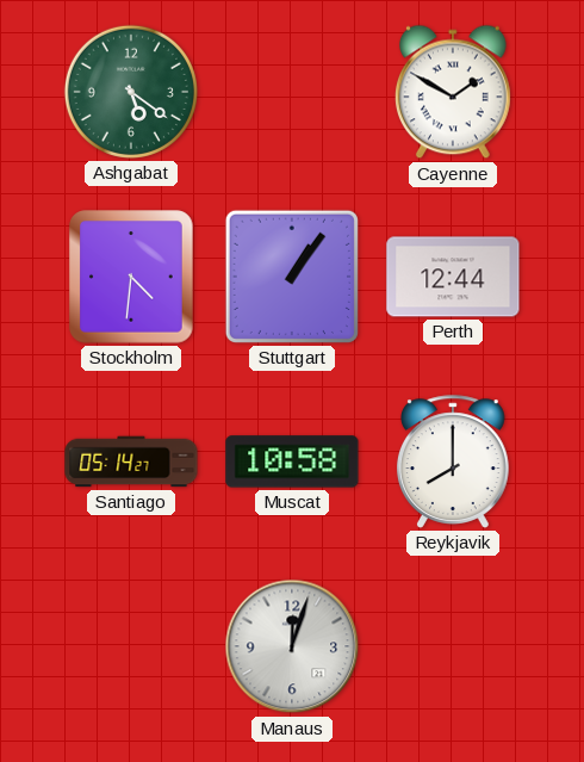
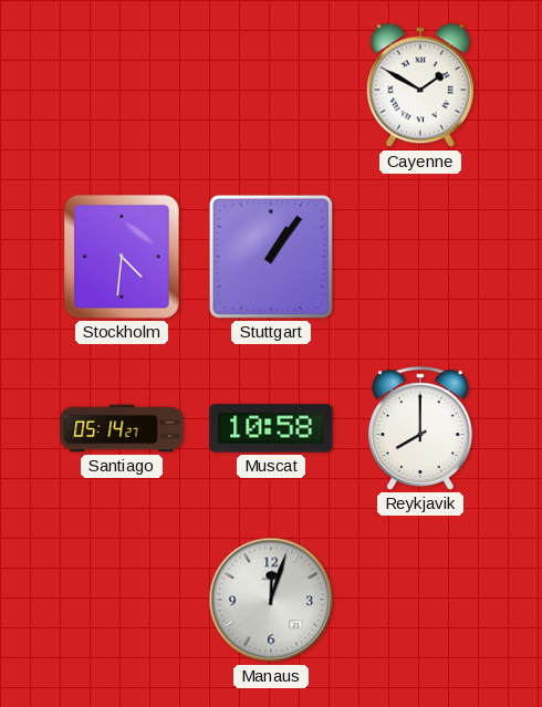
Ashgabat: 5:21 -> none
Perth: 12:44 -> none
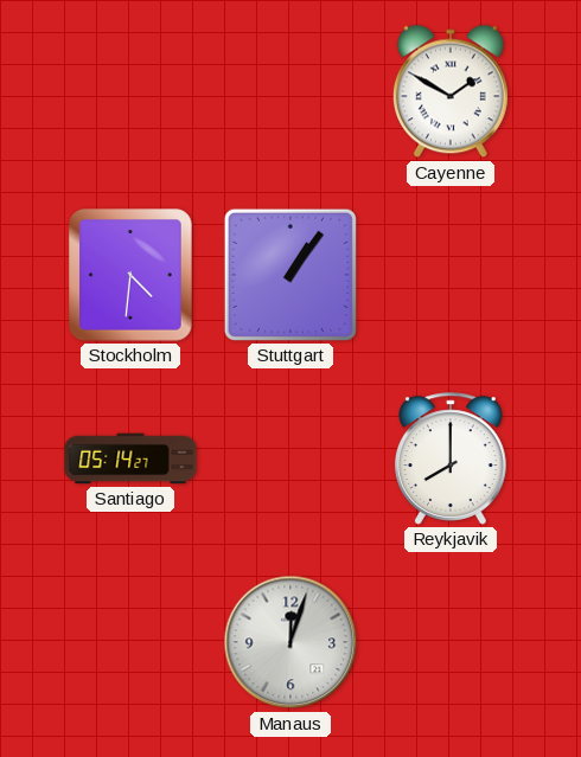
Muscat: 10:58 -> none
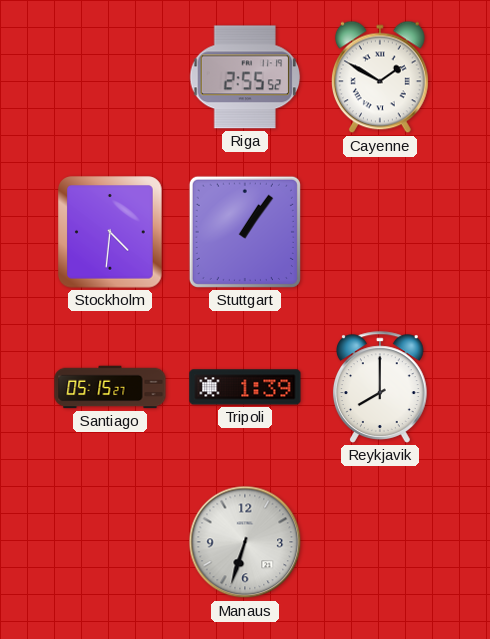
Riga: none -> 2:55
Santiago: 05:14 -> 05:15
Tripoli: none -> 1:39
Manaus: 12:03 -> 6:33
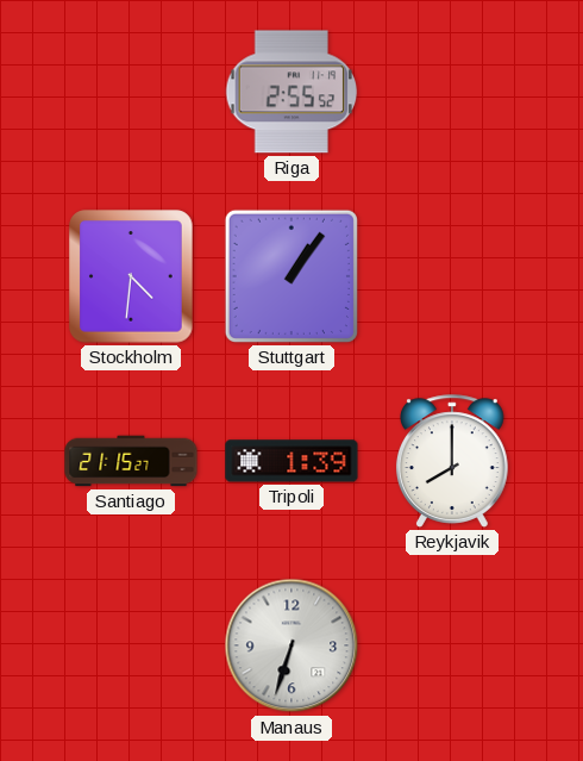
Cayenne: 1:50 -> none
Santiago: 05:15 -> 21:15
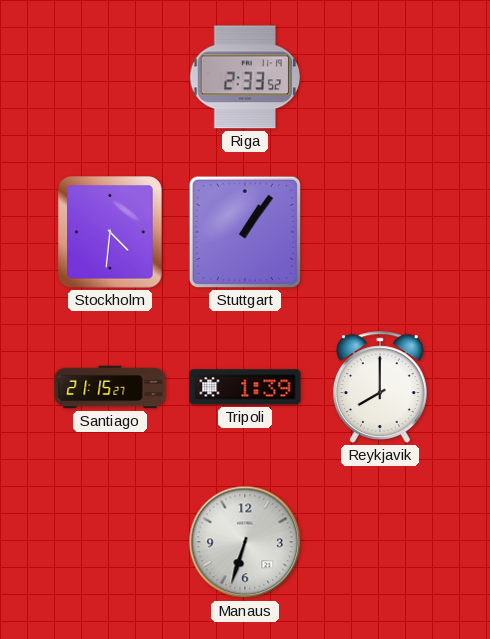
Riga: 2:55 -> 2:33
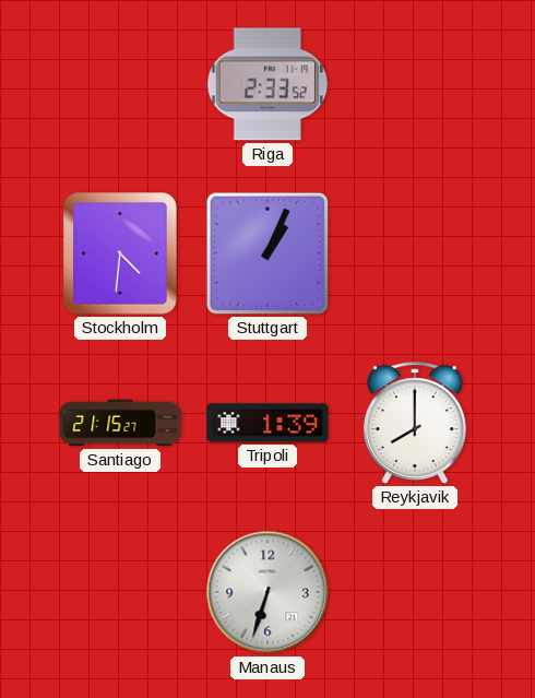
Stuttgart: 1:06 -> 1:04
